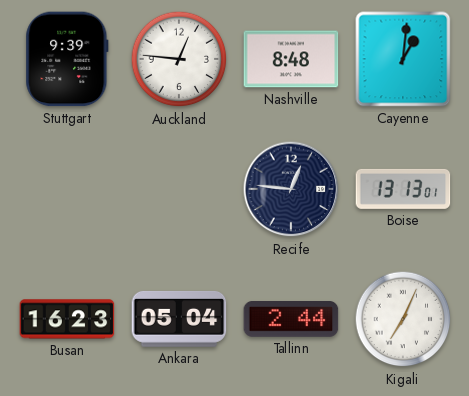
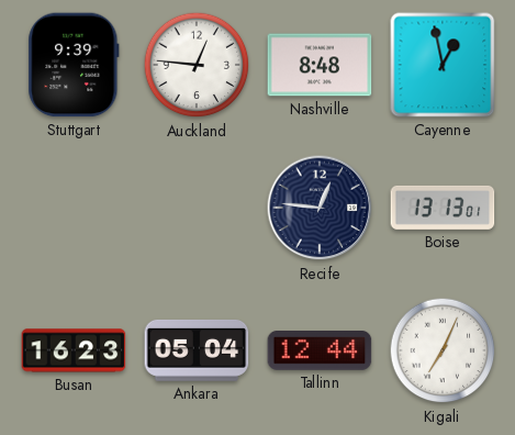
Cayenne: 1:01 -> 12:58
Tallinn: 2:44 -> 12:44
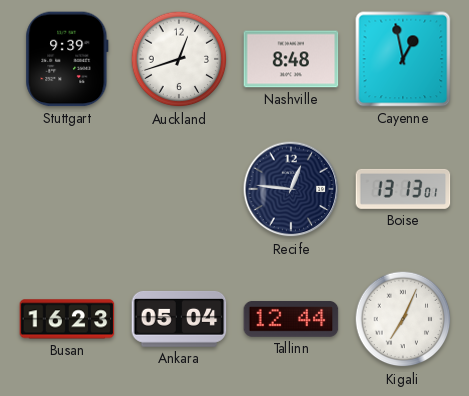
Auckland: 12:46 -> 12:42
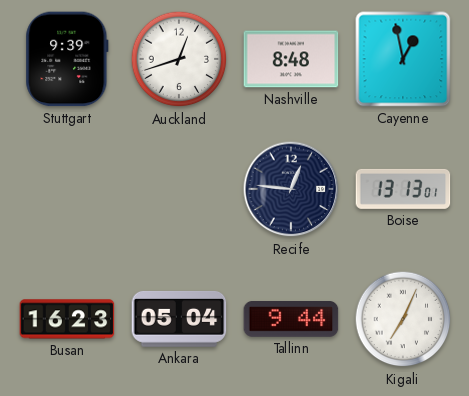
Tallinn: 12:44 -> 9:44
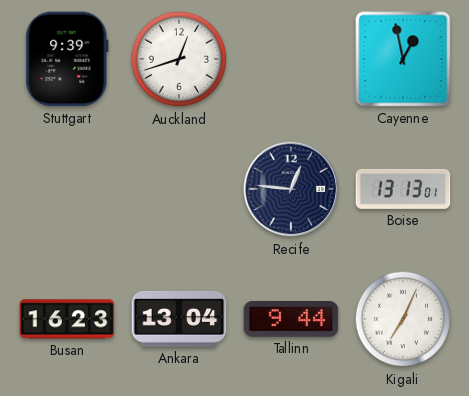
Nashville: 8:48 -> none
Ankara: 05:04 -> 13:04
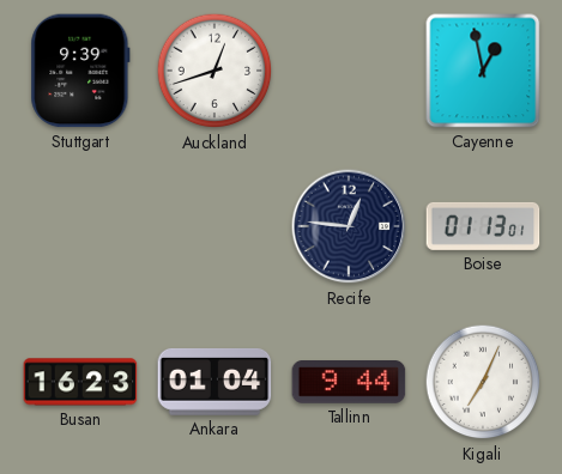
Boise: 13:13 -> 01:13
Ankara: 13:04 -> 01:04
